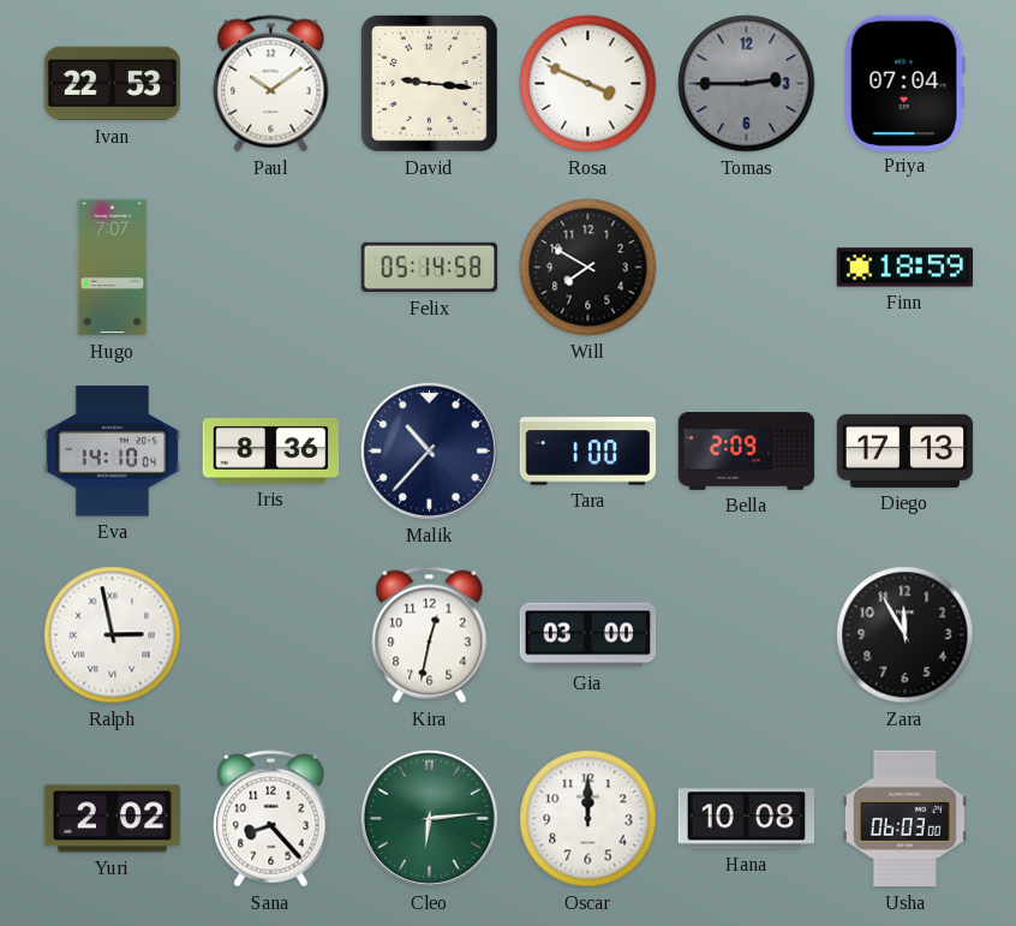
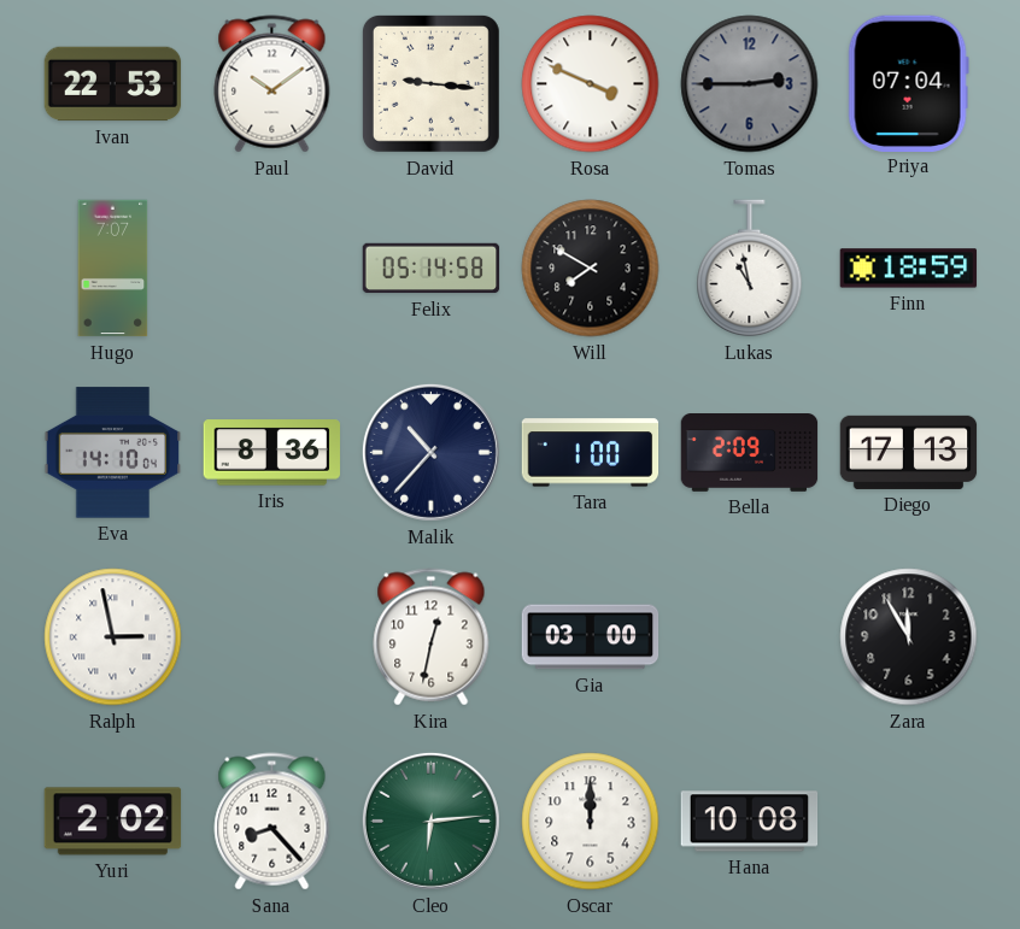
Lukas: none -> 10:58
Usha: 06:03 -> none
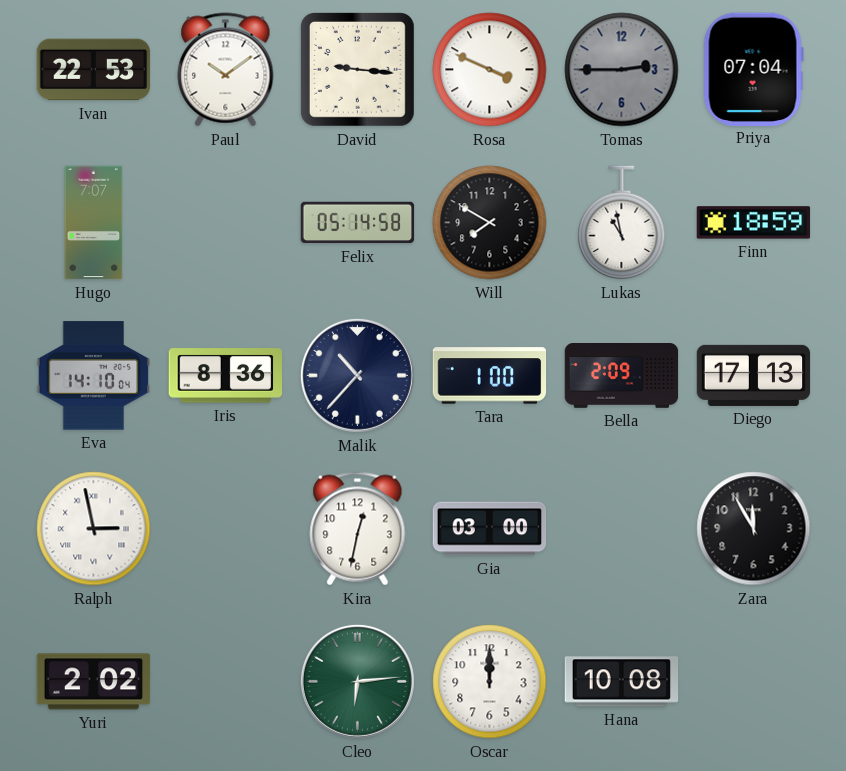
Sana: 8:23 -> none
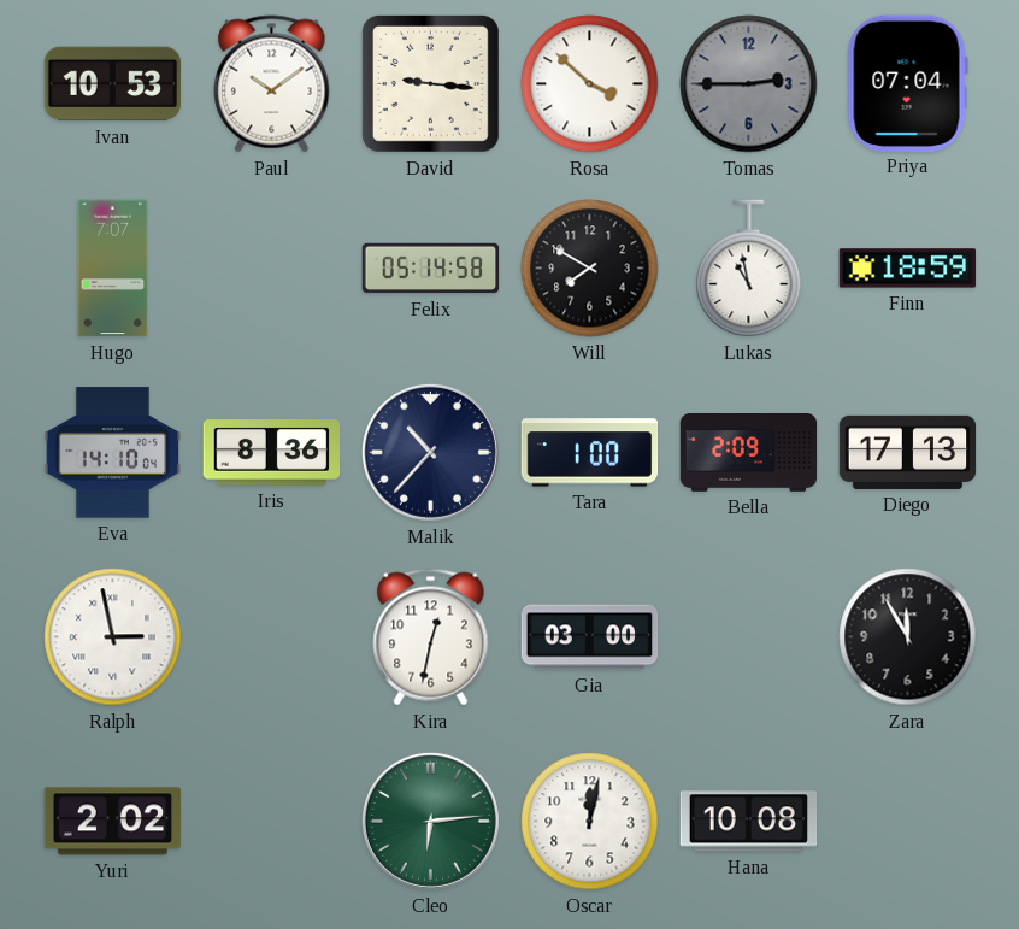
Ivan: 22:53 -> 10:53
Rosa: 3:49 -> 3:52
Oscar: 12:00 -> 12:02
